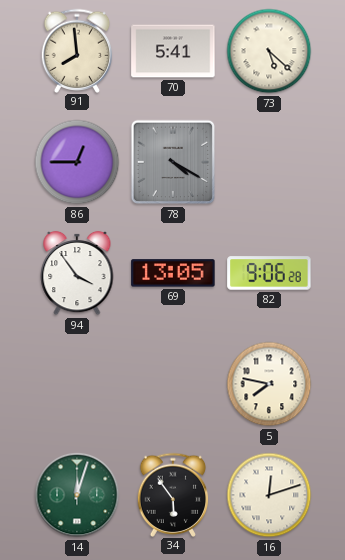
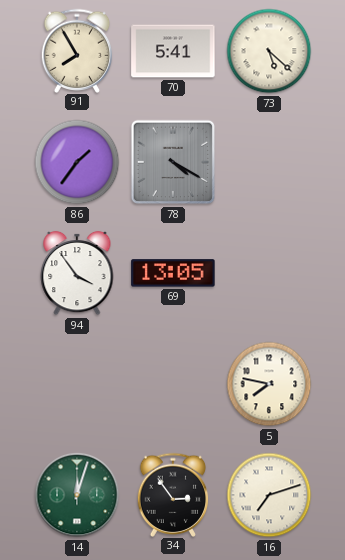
91: 7:59 -> 7:55
86: 12:45 -> 1:36
82: 9:06 -> none
34: 5:54 -> 2:54
16: 12:12 -> 7:12
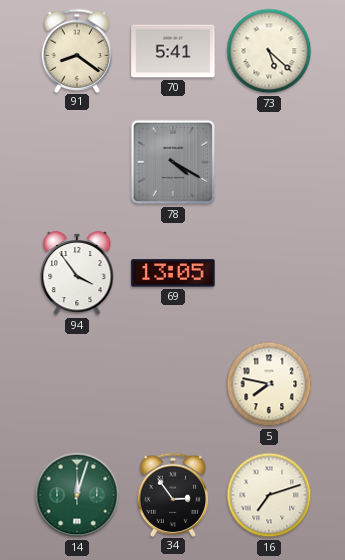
91: 7:55 -> 8:21
86: 1:36 -> none
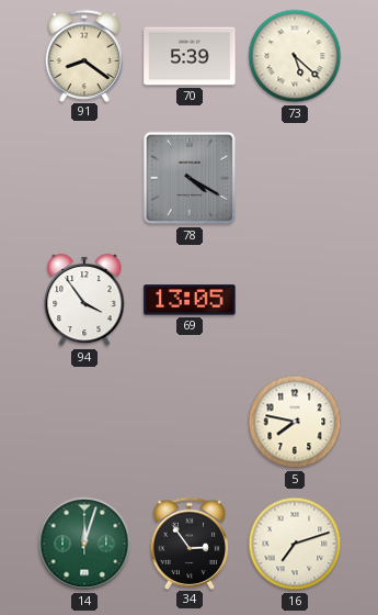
70: 5:41 -> 5:39
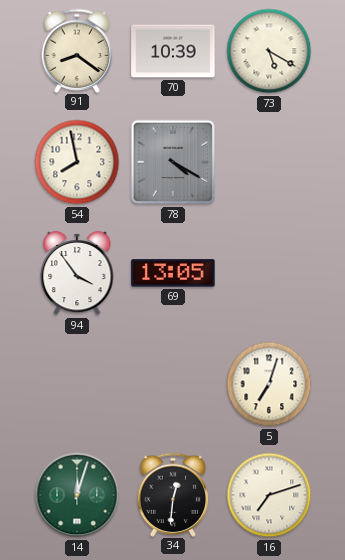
70: 5:39 -> 10:39
73: 5:22 -> 5:20
54: none -> 7:58
5: 7:47 -> 7:03
34: 2:54 -> 12:31
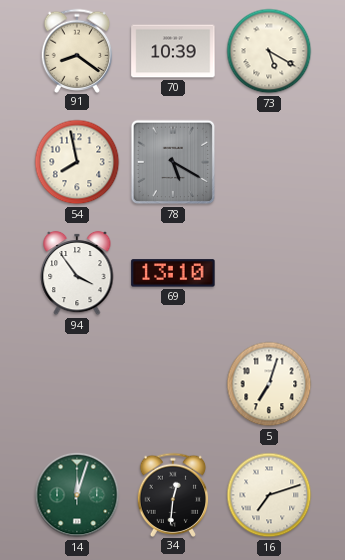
78: 4:20 -> 5:20
69: 13:05 -> 13:10
